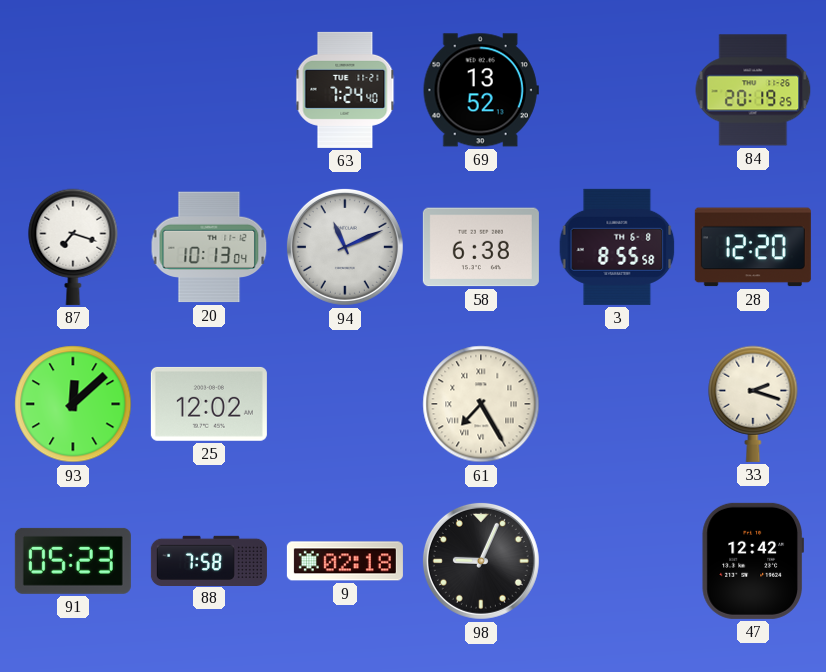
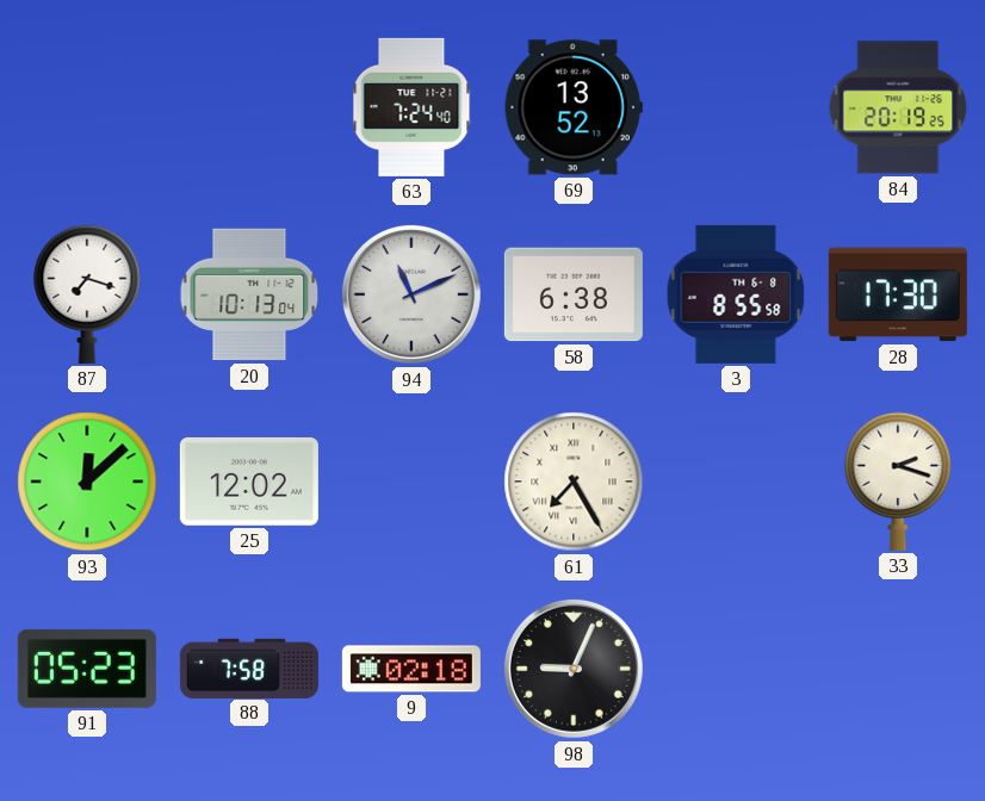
28: 12:20 -> 17:30
47: 12:42 -> none
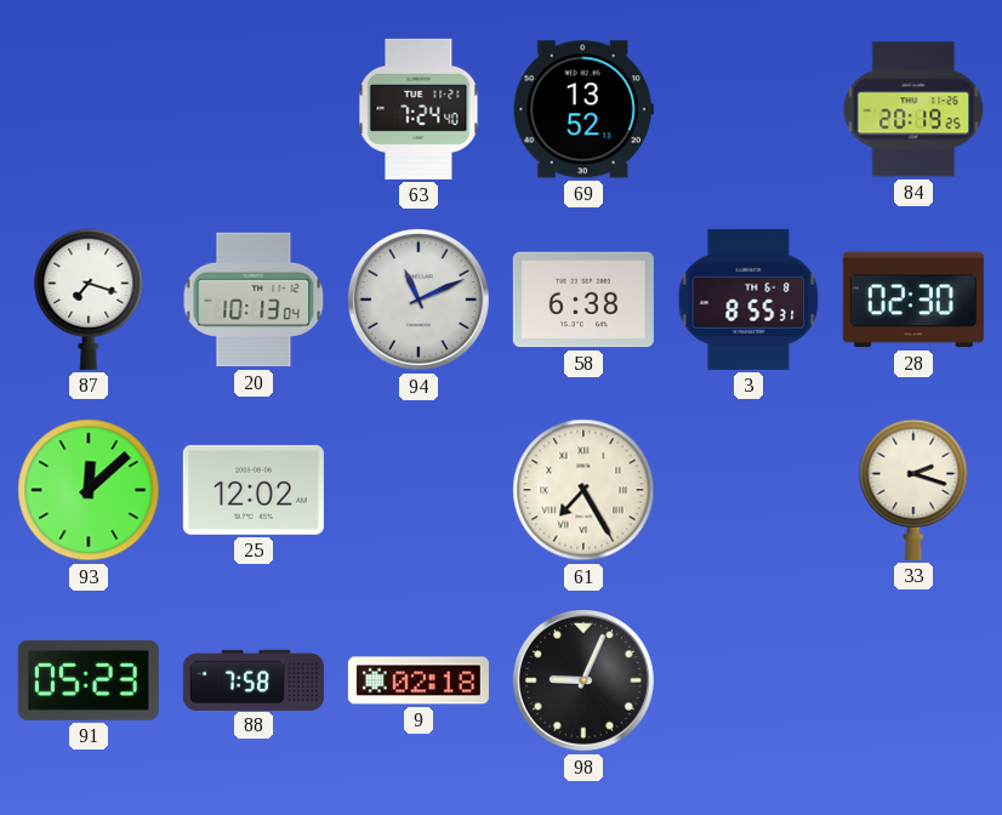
3: 8:55:58 -> 8:55:31
28: 17:30 -> 02:30
